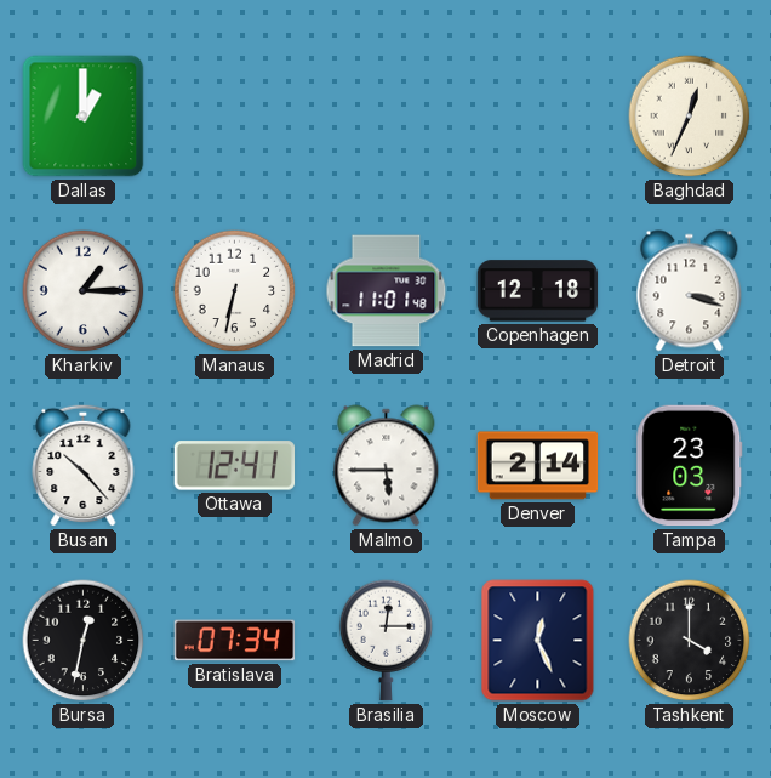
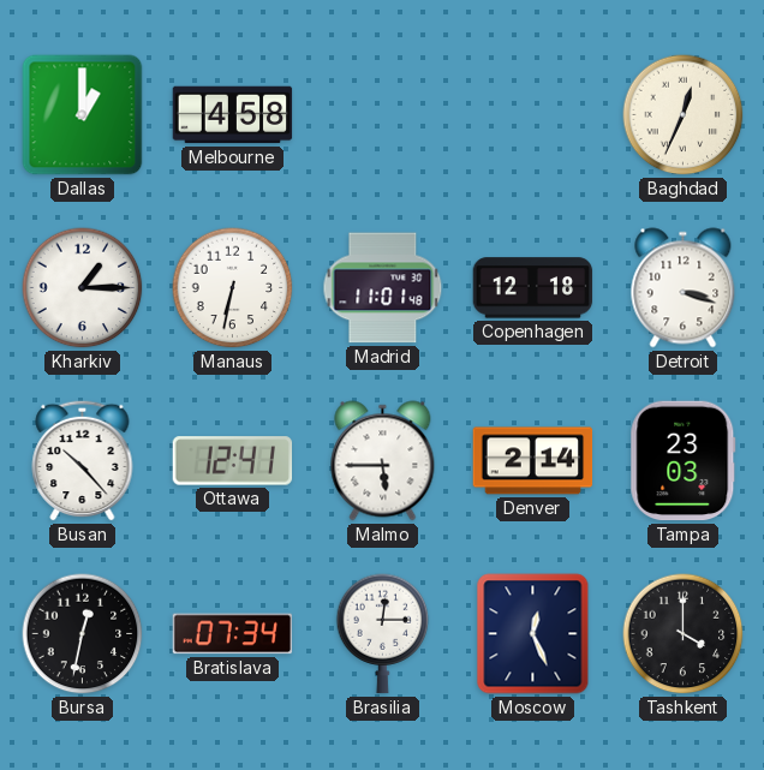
Melbourne: none -> 4:58
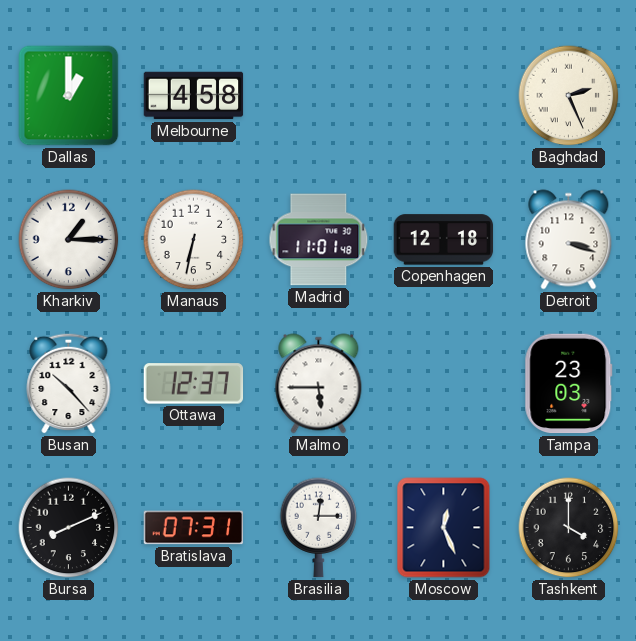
Baghdad: 12:34 -> 2:26
Ottawa: 12:41 -> 12:37
Denver: 2:14 -> none
Bursa: 12:32 -> 8:11
Bratislava: 07:34 -> 07:31
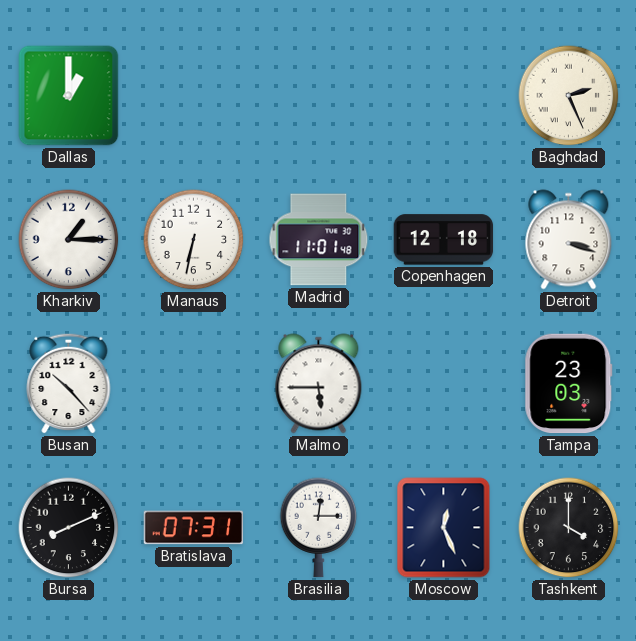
Melbourne: 4:58 -> none
Ottawa: 12:37 -> none
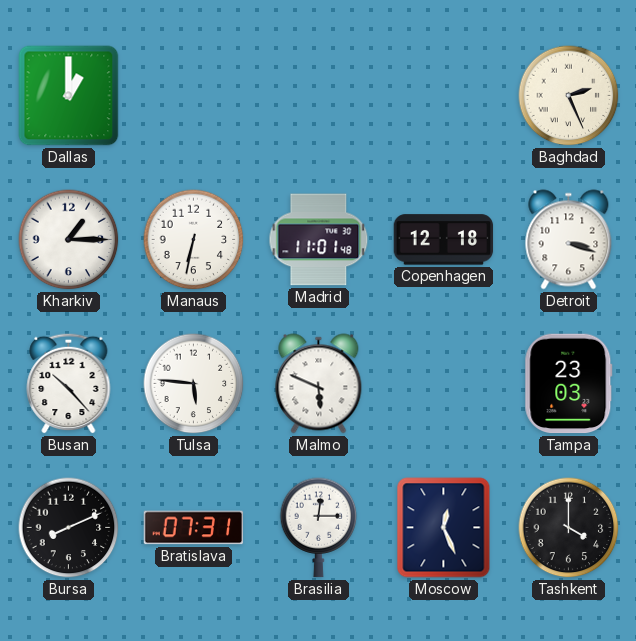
Tulsa: none -> 5:46
Malmo: 5:45 -> 5:49
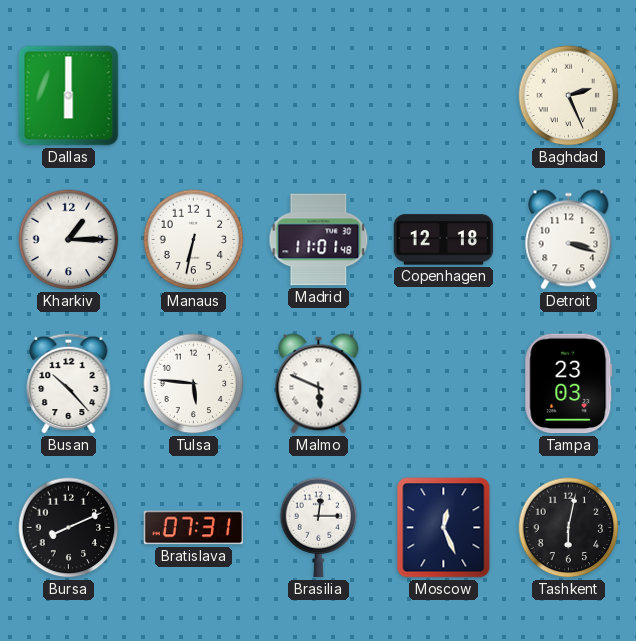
Dallas: 1:00 -> 6:00
Tashkent: 4:00 -> 6:02
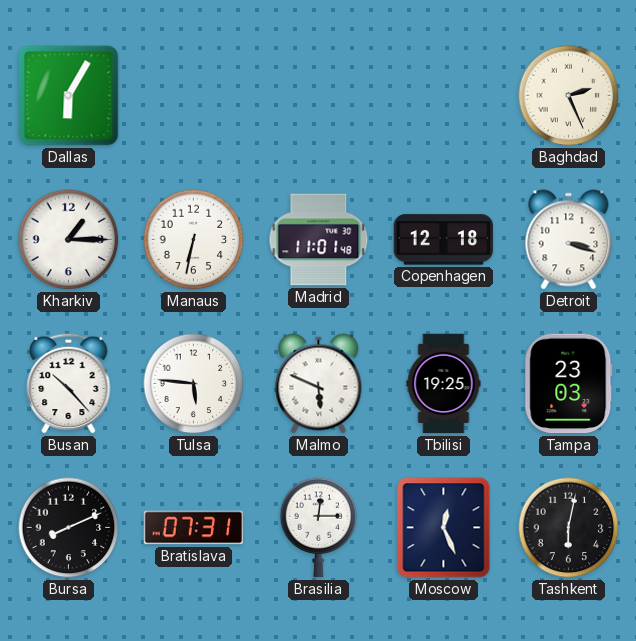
Dallas: 6:00 -> 6:05
Tbilisi: none -> 19:25
